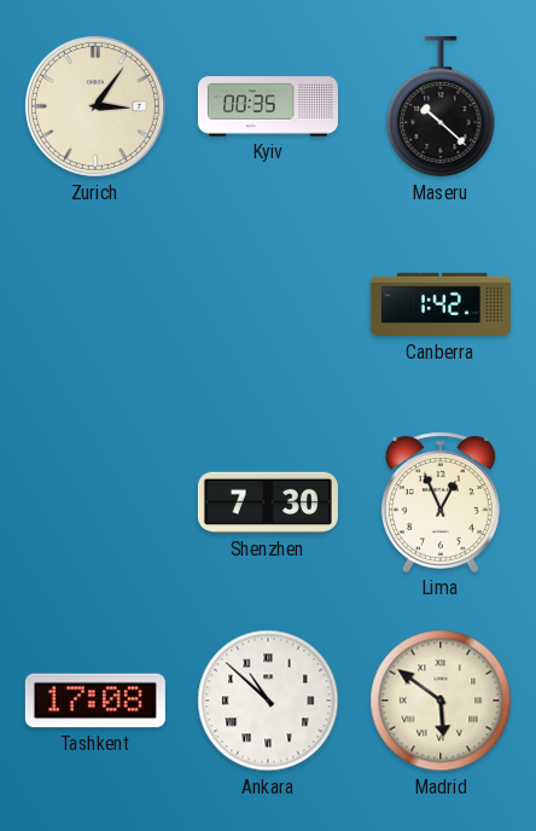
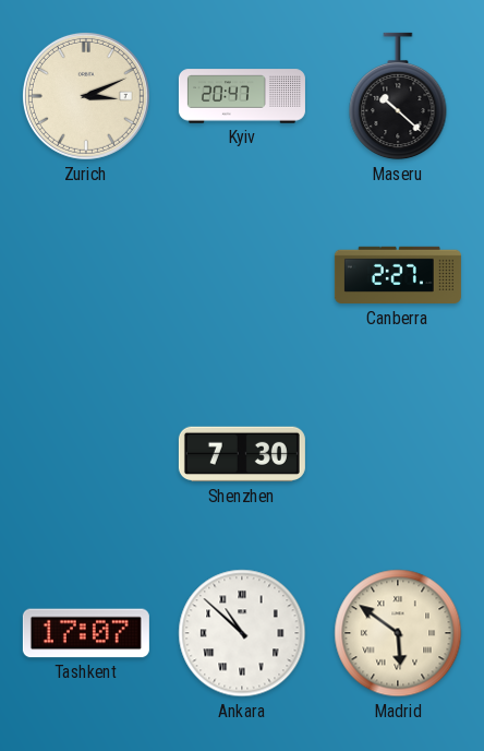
Zurich: 3:06 -> 3:11
Kyiv: 00:35 -> 20:47
Canberra: 1:42 -> 2:27
Lima: 12:56 -> none
Tashkent: 17:08 -> 17:07
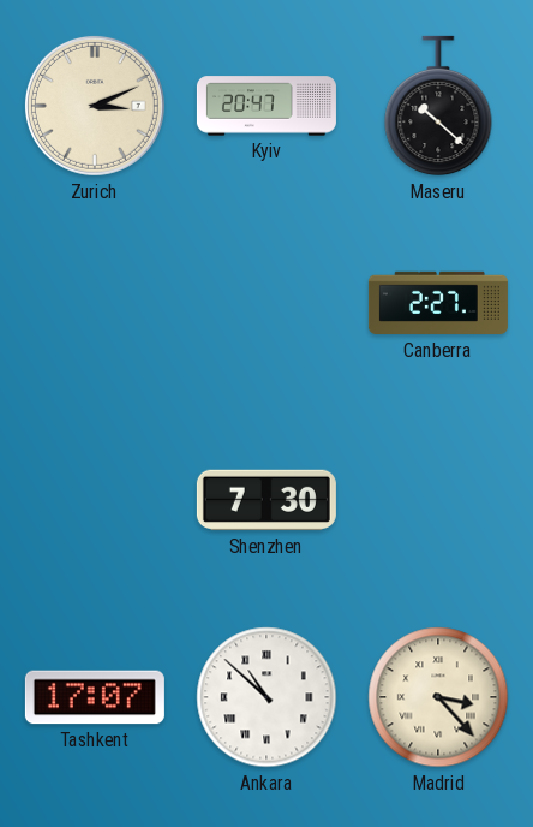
Madrid: 5:51 -> 3:23
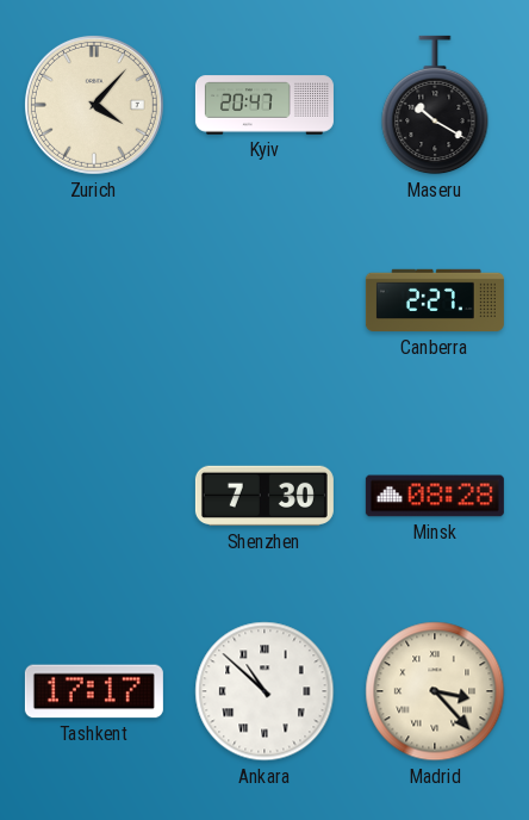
Zurich: 3:11 -> 4:07
Maseru: 10:22 -> 10:20
Minsk: none -> 08:28
Tashkent: 17:07 -> 17:17
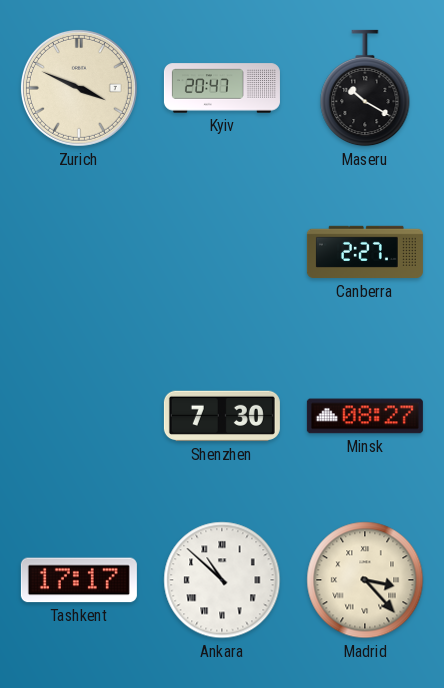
Zurich: 4:07 -> 3:49
Minsk: 08:28 -> 08:27
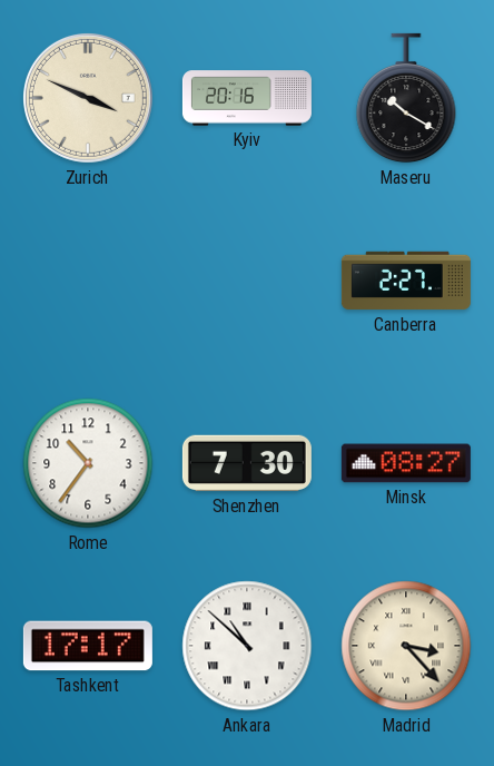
Kyiv: 20:47 -> 20:16
Rome: none -> 10:36
